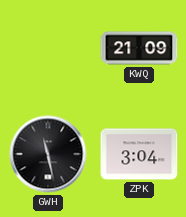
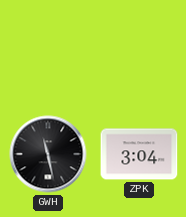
KWQ: 21:09 -> none
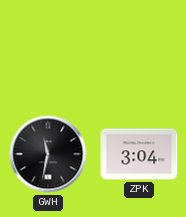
GWH: 11:28 -> 11:32
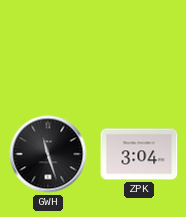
GWH: 11:32 -> 11:27
